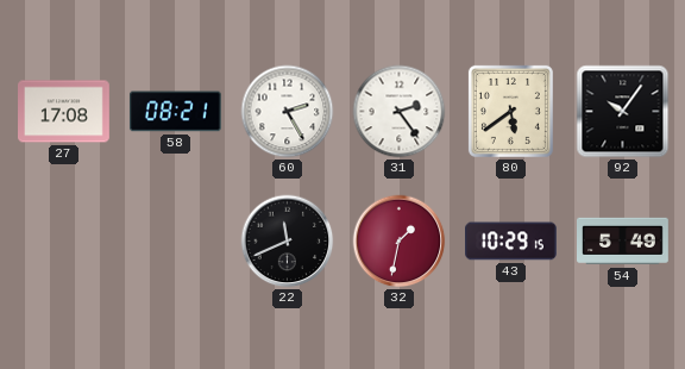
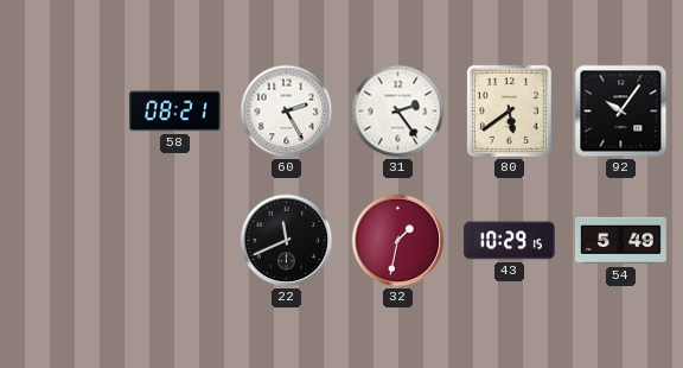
27: 17:08 -> none
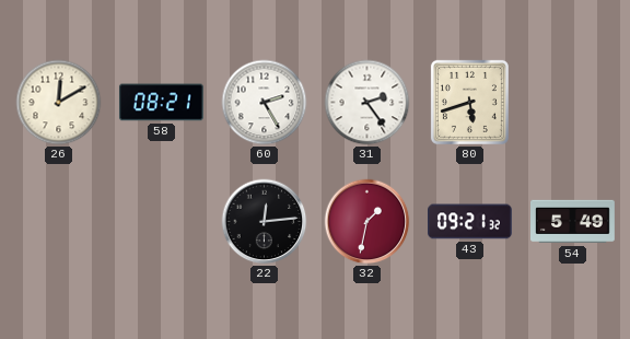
26: none -> 12:10
80: 5:39 -> 5:42
92: 10:06 -> none
22: 11:41 -> 12:14
43: 10:29 -> 09:21
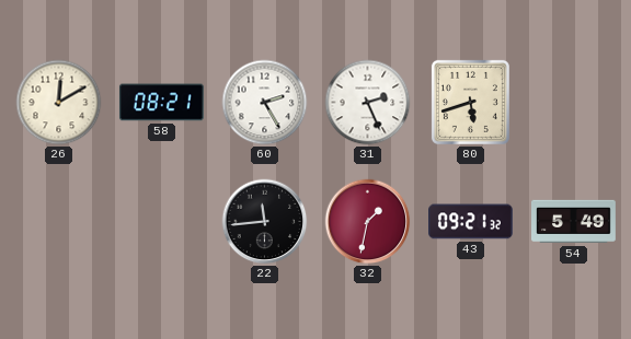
31: 2:24 -> 2:26
22: 12:14 -> 11:44
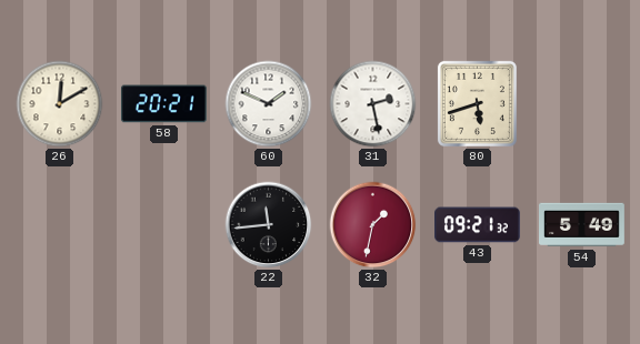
58: 08:21 -> 20:21
60: 2:25 -> 1:49
31: 2:26 -> 2:28
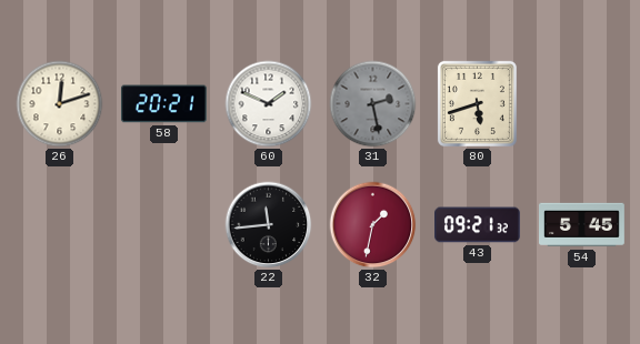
26: 12:10 -> 12:12
31 dial: white -> grey
54: 5:49 -> 5:45
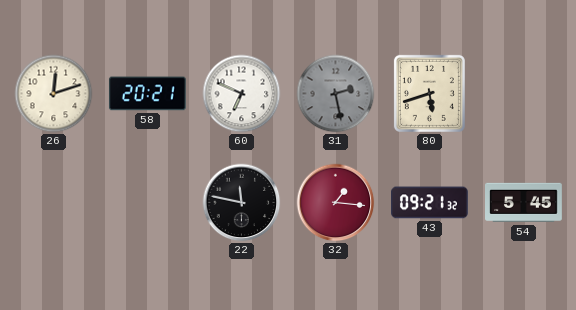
60: 1:49 -> 6:49
22: 11:44 -> 11:47
32: 1:32 -> 1:16
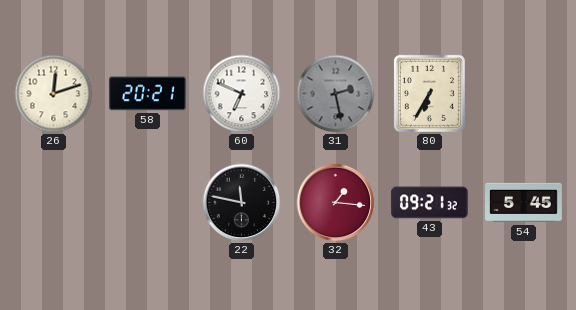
80: 5:42 -> 6:35
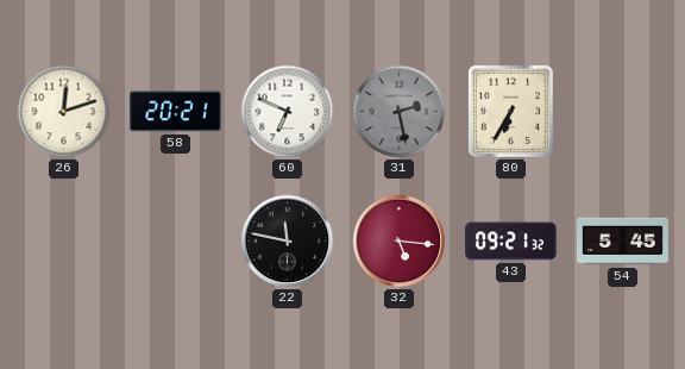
32: 1:16 -> 5:16
